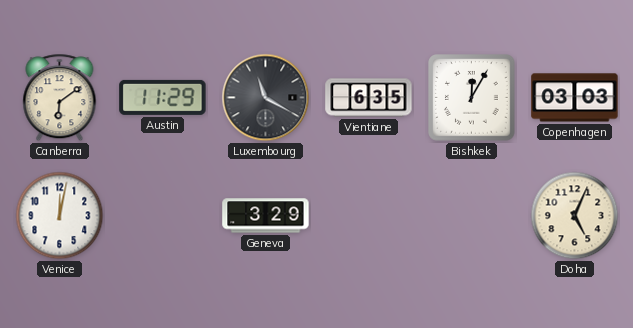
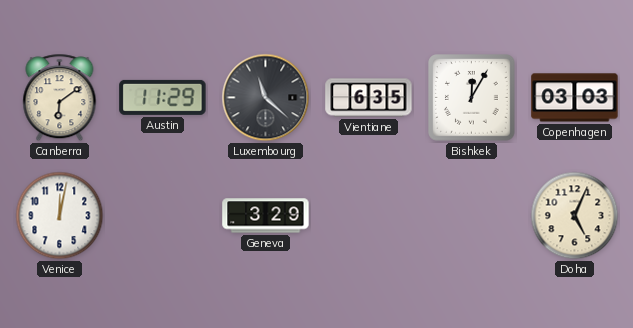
Luxembourg: 11:20 -> 11:22
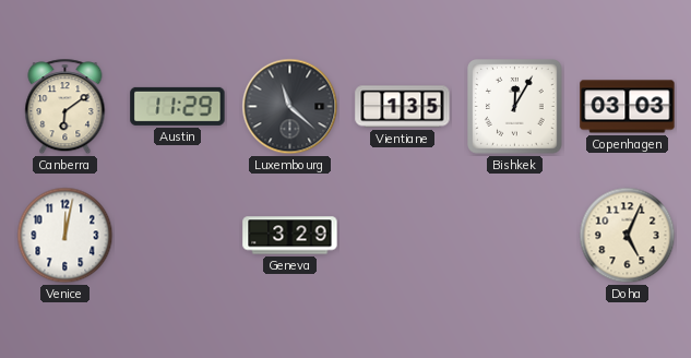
Vientiane: 6:35 -> 1:35
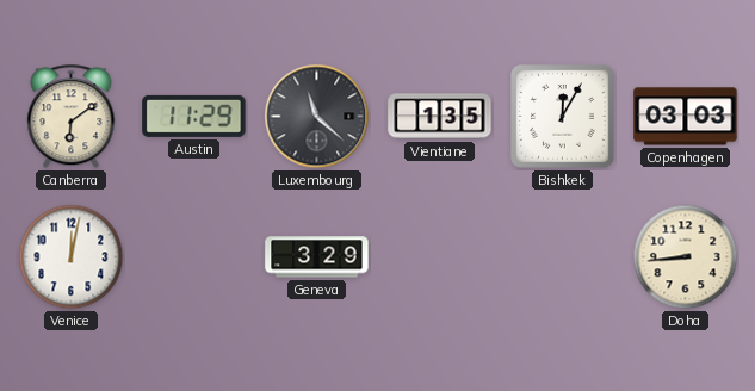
Doha: 5:04 -> 8:44
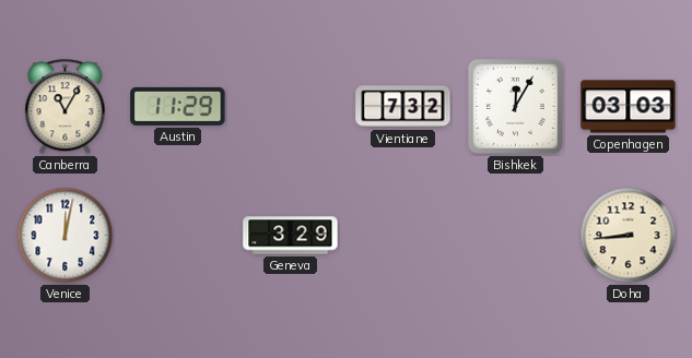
Canberra: 6:09 -> 11:05
Luxembourg: 11:22 -> none
Vientiane: 1:35 -> 7:32
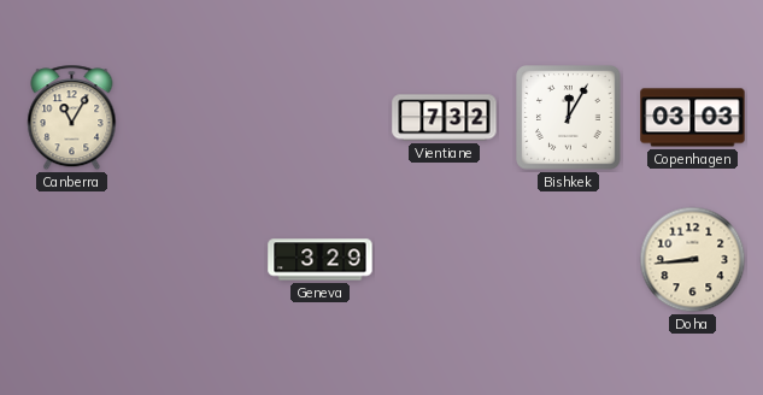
Austin: 11:29 -> none
Venice: 12:02 -> none
